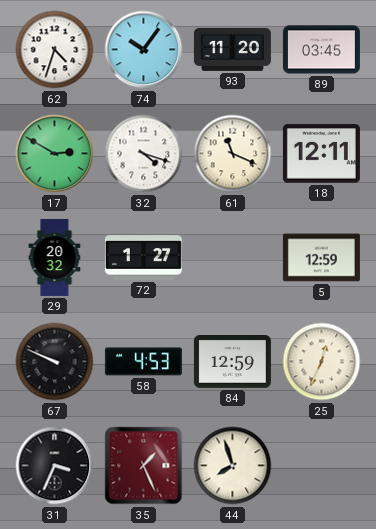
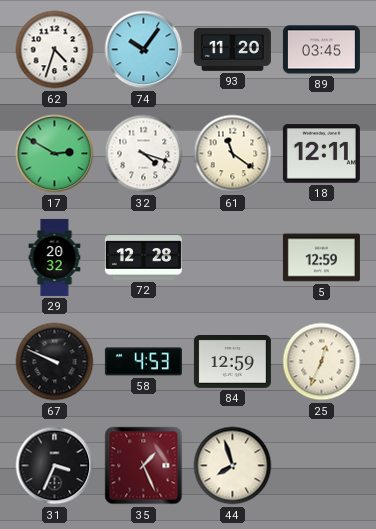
61: 11:19 -> 11:21
72: 1:27 -> 12:28
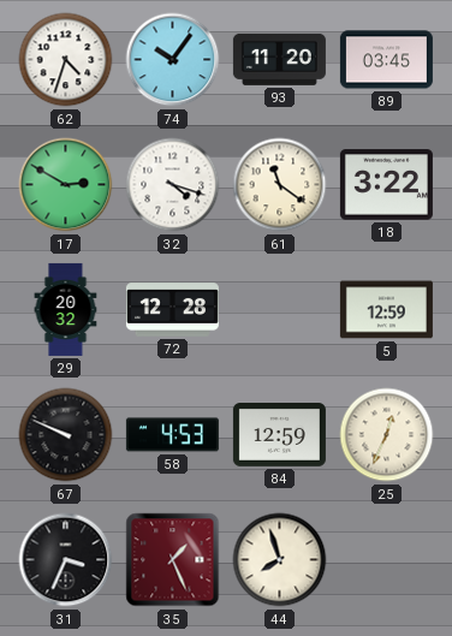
18: 12:11 -> 3:22
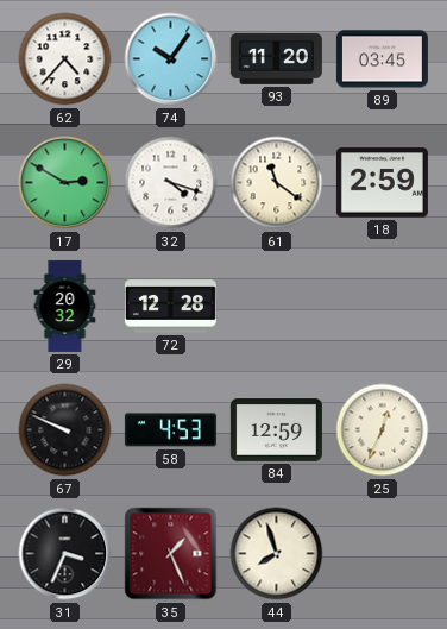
62: 4:33 -> 4:37
18: 3:22 -> 2:59
5: 12:59 -> none
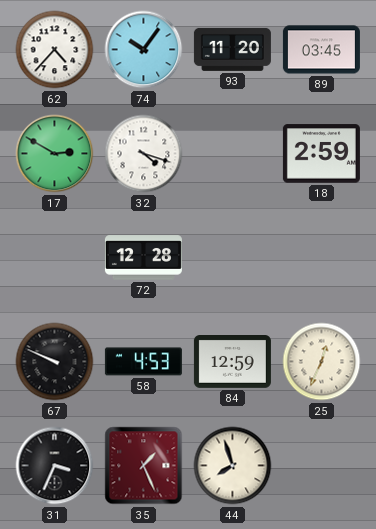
61: 11:21 -> none
29: 20:32 -> none
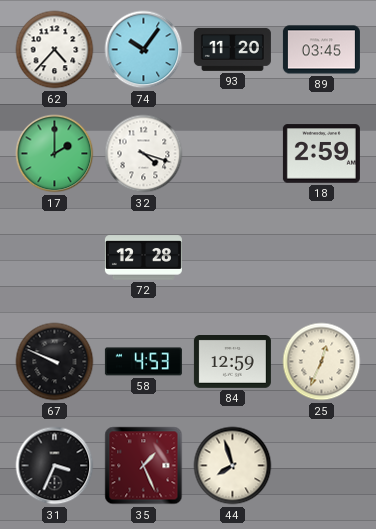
17: 2:50 -> 2:00
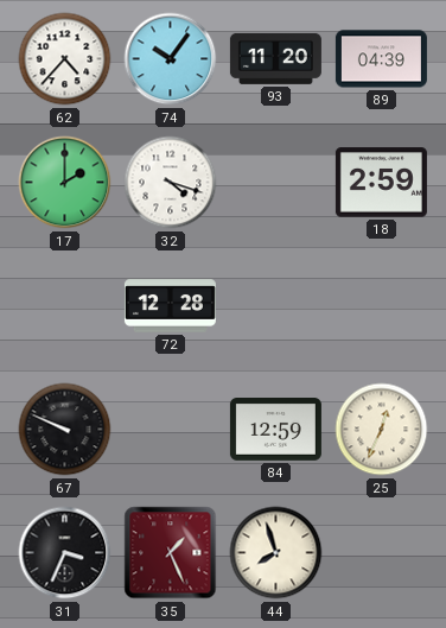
89: 03:45 -> 04:39
58: 4:53 -> none
